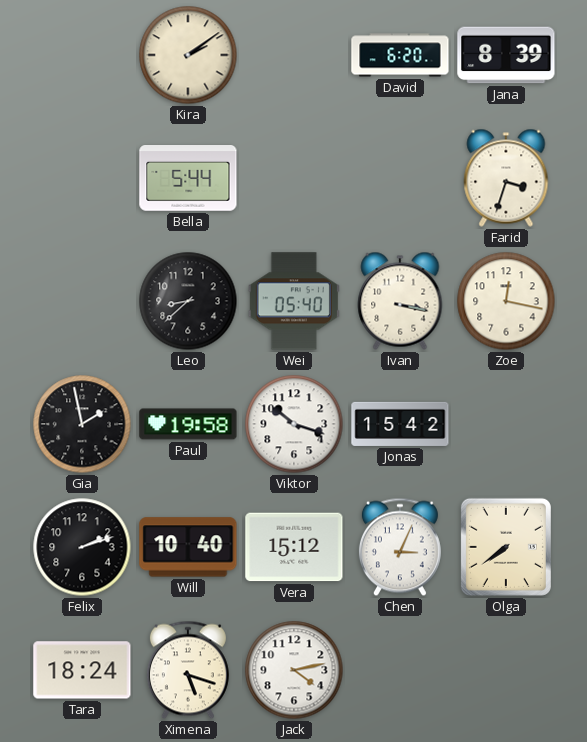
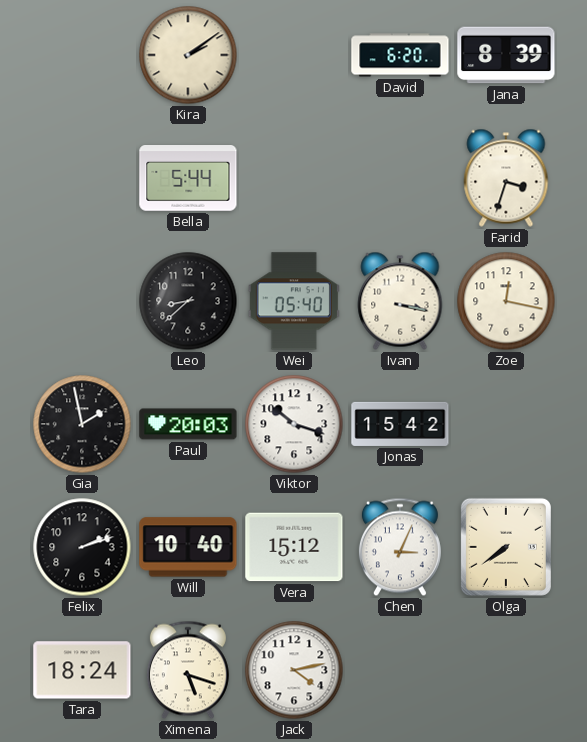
Paul: 19:58 -> 20:03
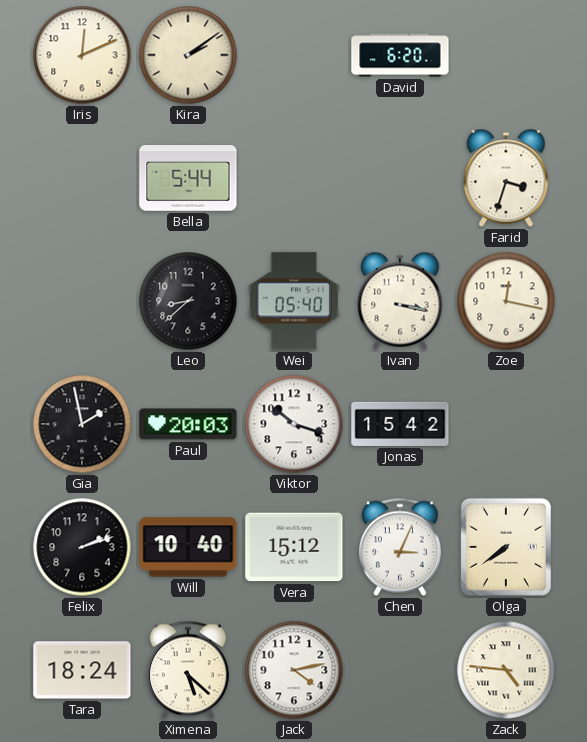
Iris: none -> 12:11
Jana: 8:39 -> none
Ximena: 5:18 -> 5:22
Zack: none -> 4:46
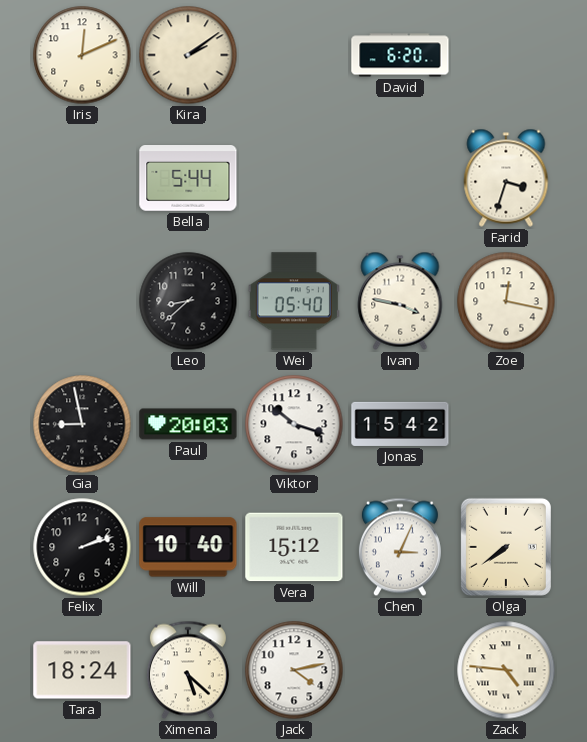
Ivan: 3:17 -> 3:47
Gia: 1:58 -> 8:58
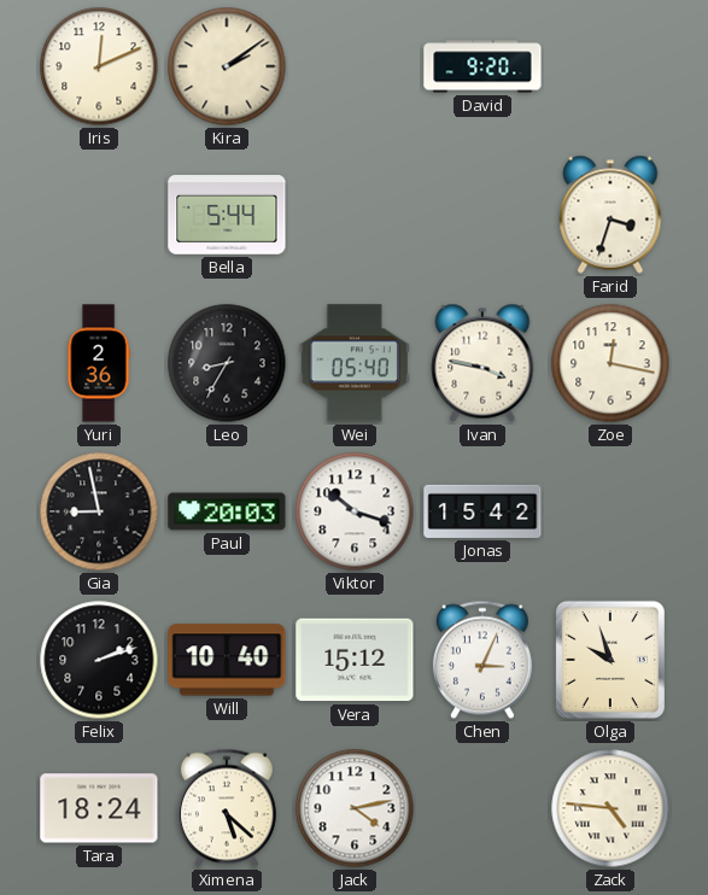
David: 6:20 -> 9:20
Yuri: none -> 2:36
Leo: 8:38 -> 8:35
Olga: 7:39 -> 9:57
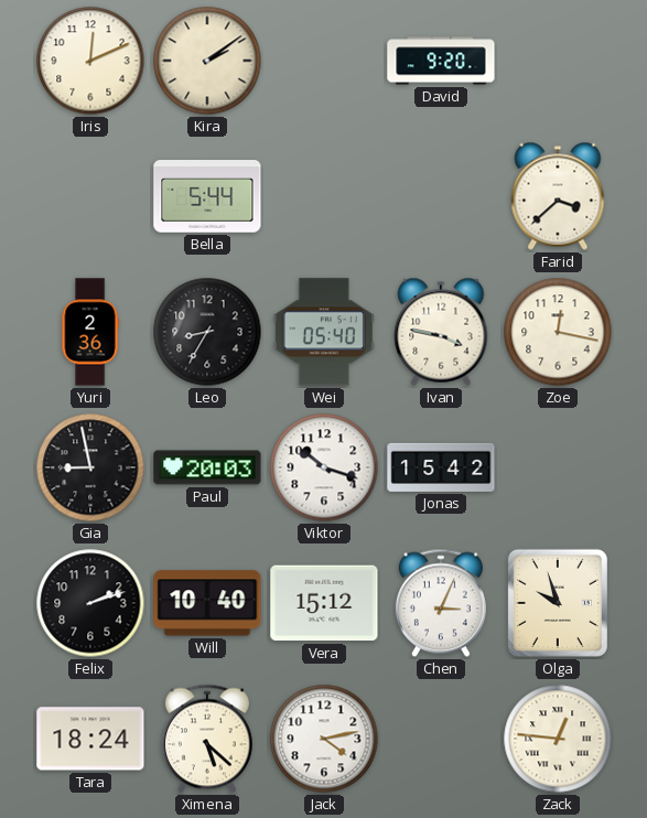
Farid: 3:33 -> 3:38
Zack: 4:46 -> 12:46
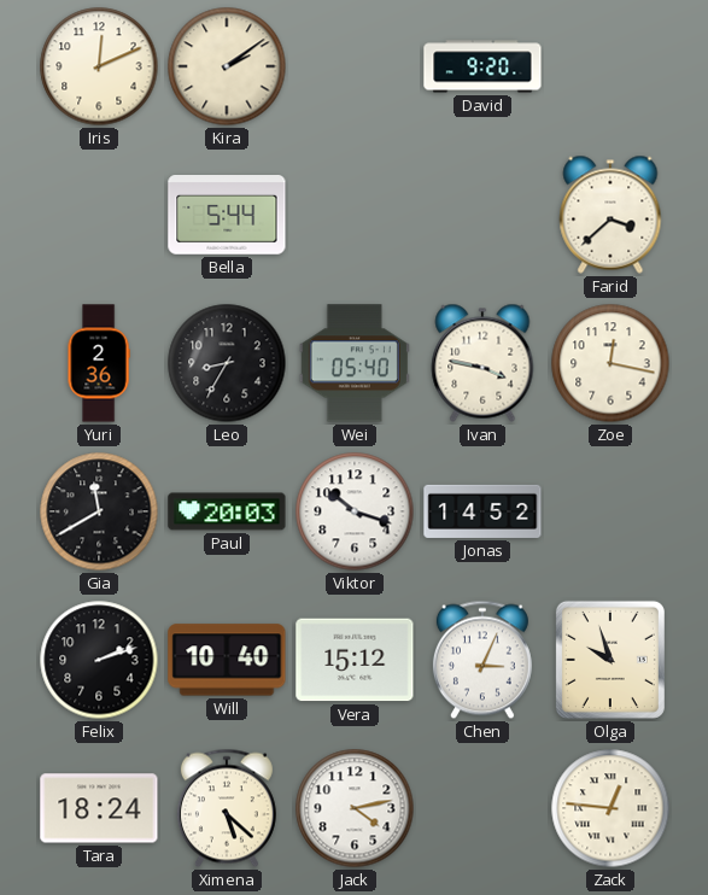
Gia: 8:58 -> 11:40
Jonas: 15:42 -> 14:52
